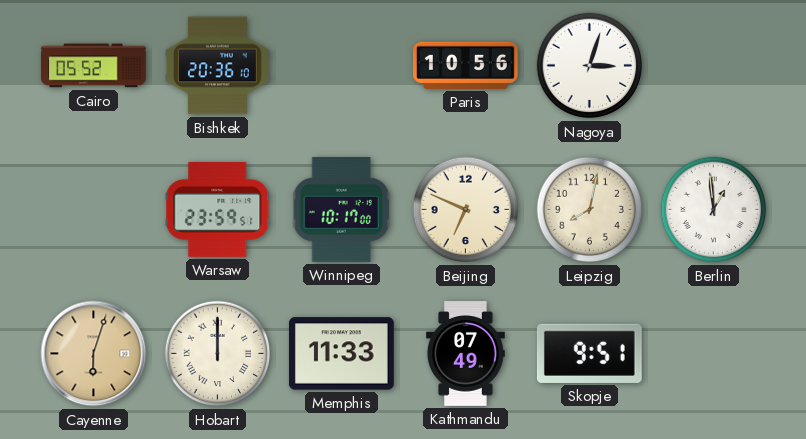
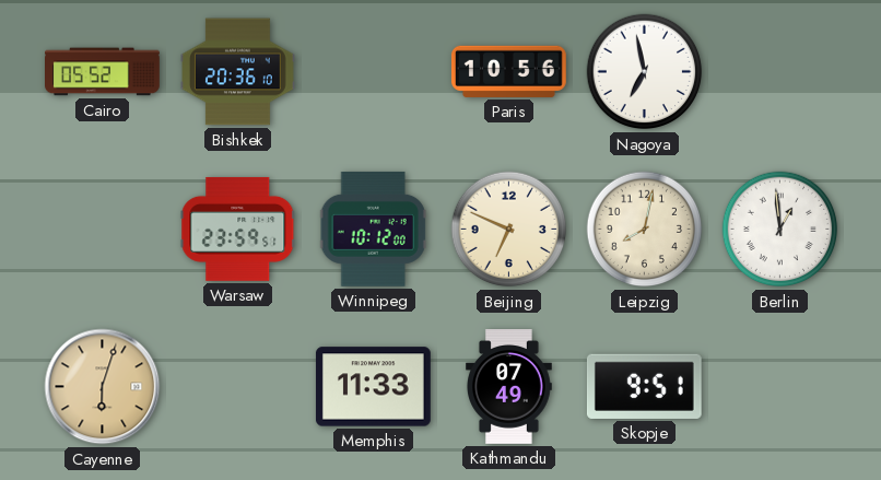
Nagoya: 3:03 -> 6:58
Winnipeg: 10:17 -> 10:12
Hobart: 12:00 -> none
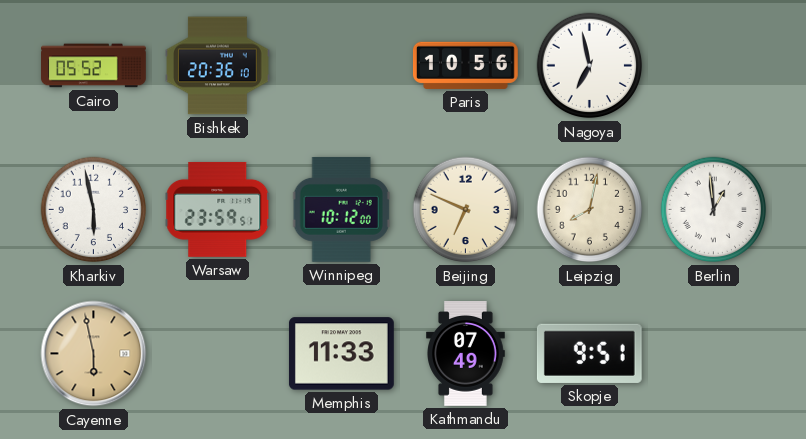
Kharkiv: none -> 5:58
Cayenne: 6:03 -> 5:58
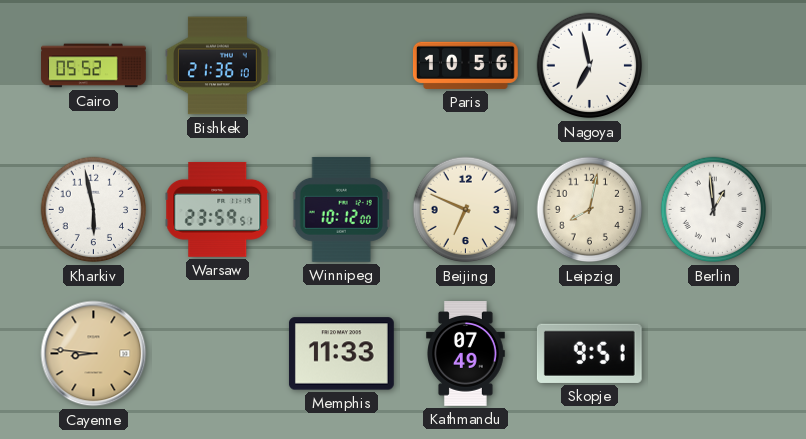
Bishkek: 20:36 -> 21:36
Cayenne: 5:58 -> 8:46
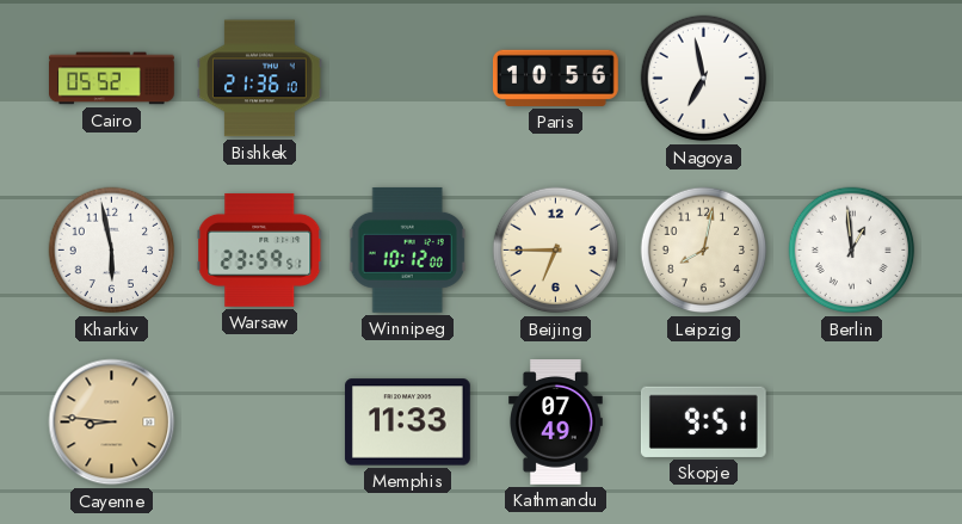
Beijing: 6:49 -> 6:45
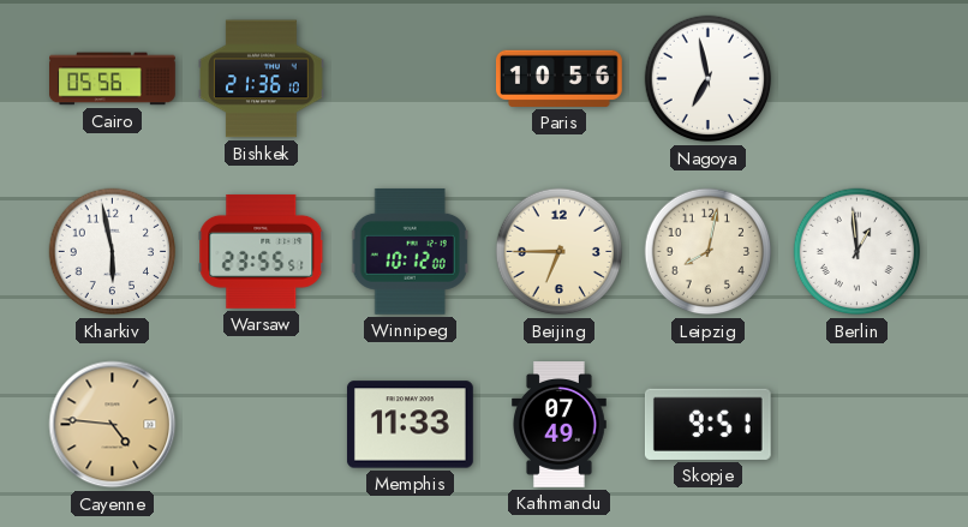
Cairo: 05:52 -> 05:56
Warsaw: 23:59 -> 23:55
Cayenne: 8:46 -> 4:46
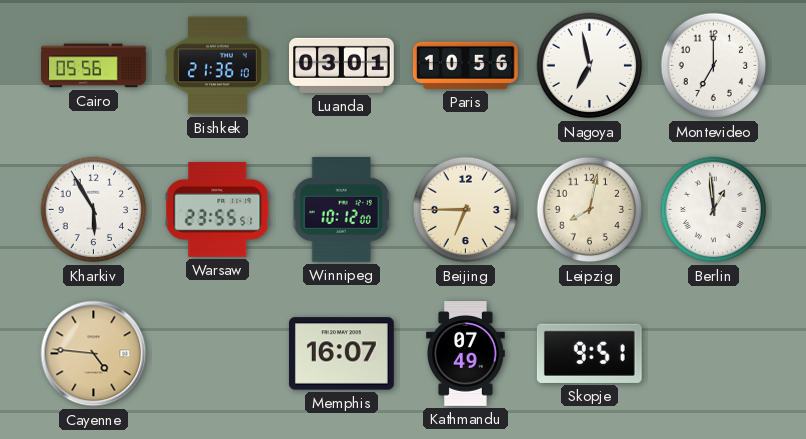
Luanda: none -> 03:01
Montevideo: none -> 7:00
Kharkiv: 5:58 -> 5:55
Memphis: 11:33 -> 16:07
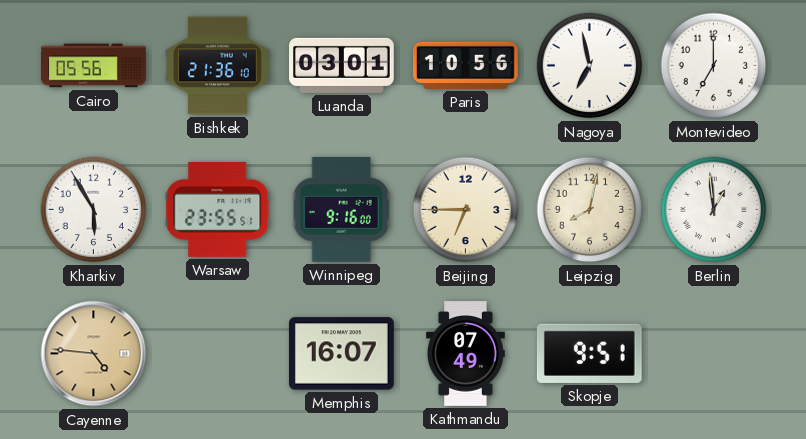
Winnipeg: 10:12 -> 9:16
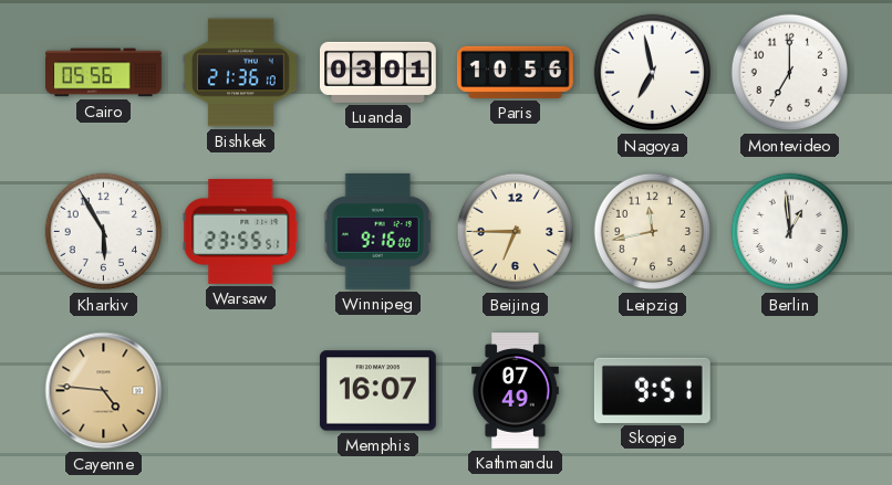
Leipzig: 8:02 -> 11:43
